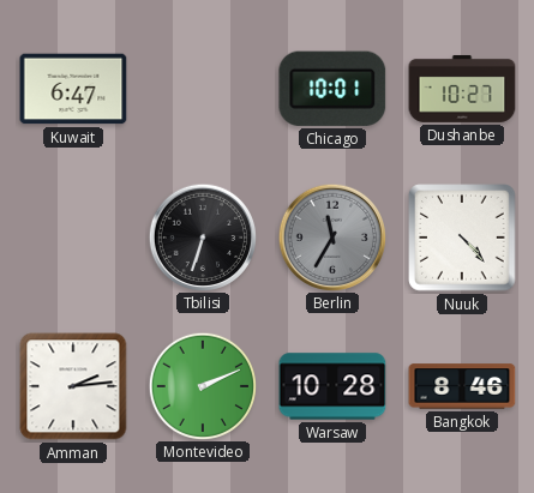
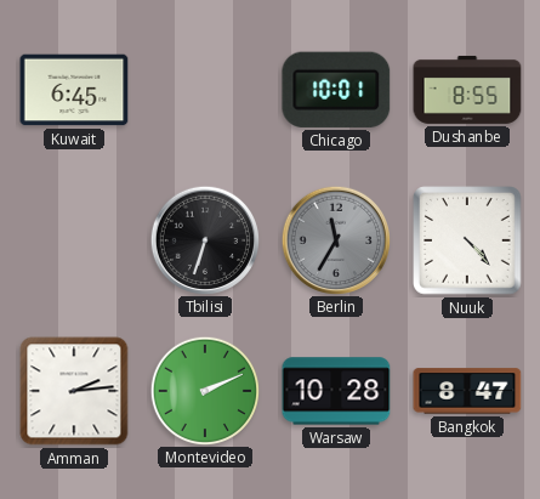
Kuwait: 6:47 -> 6:45
Dushanbe: 10:27 -> 8:55
Bangkok: 8:46 -> 8:47
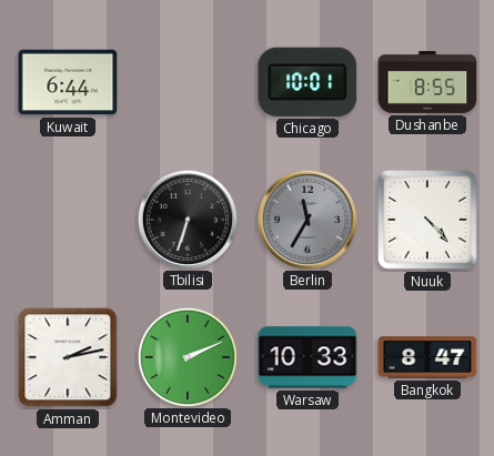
Kuwait: 6:45 -> 6:44
Amman: 2:14 -> 2:13
Warsaw: 10:28 -> 10:33
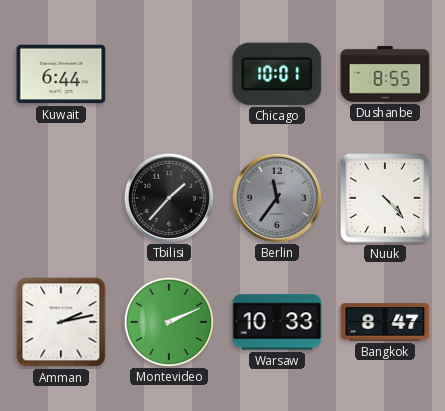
Tbilisi: 6:33 -> 1:37
Berlin: 11:35 -> 11:36
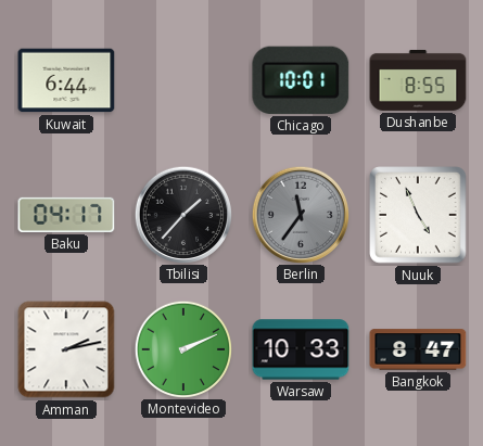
Baku: none -> 04:17
Nuuk: 4:23 -> 4:56
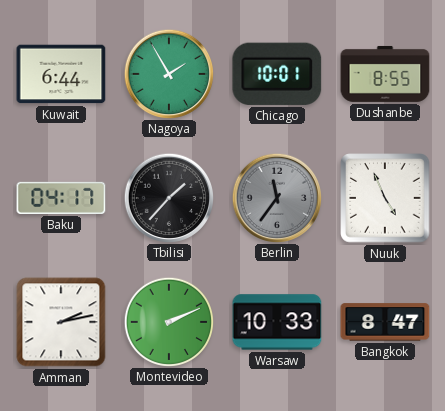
Nagoya: none -> 1:55
